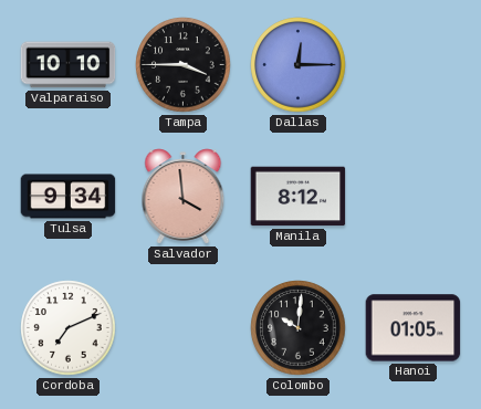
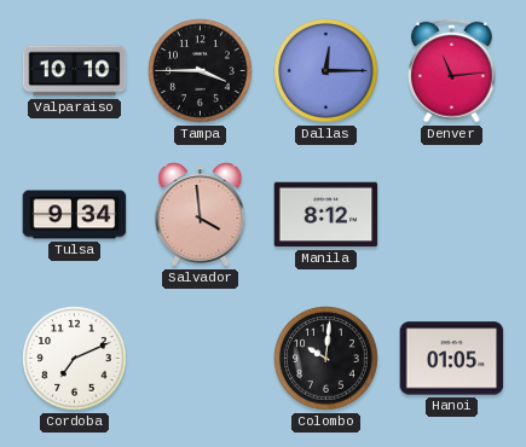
Denver: none -> 11:14
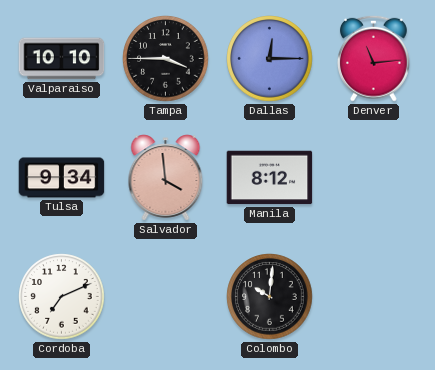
Hanoi: 01:05 -> none
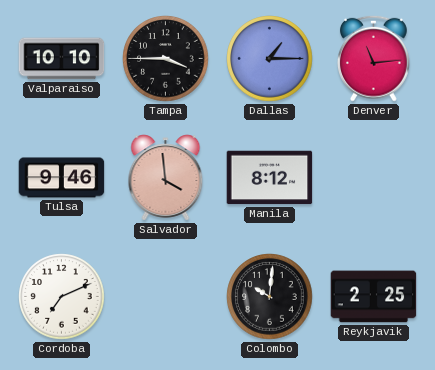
Dallas: 12:15 -> 1:15
Tulsa: 9:34 -> 9:46
Reykjavik: none -> 2:25
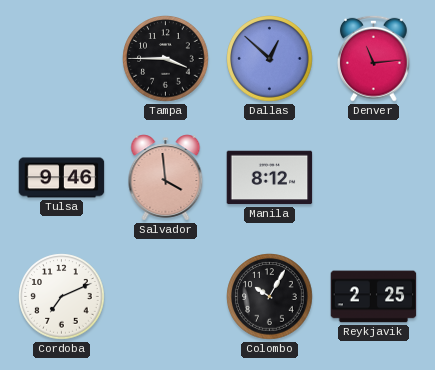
Valparaiso: 10:10 -> none
Dallas: 1:15 -> 12:52
Colombo: 10:01 -> 10:05
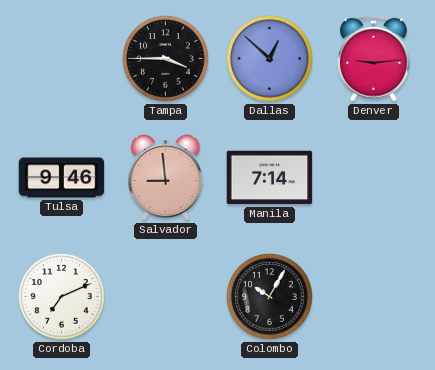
Denver: 11:14 -> 9:14
Salvador: 3:59 -> 8:59
Manila: 8:12 -> 7:14
Reykjavik: 2:25 -> none
